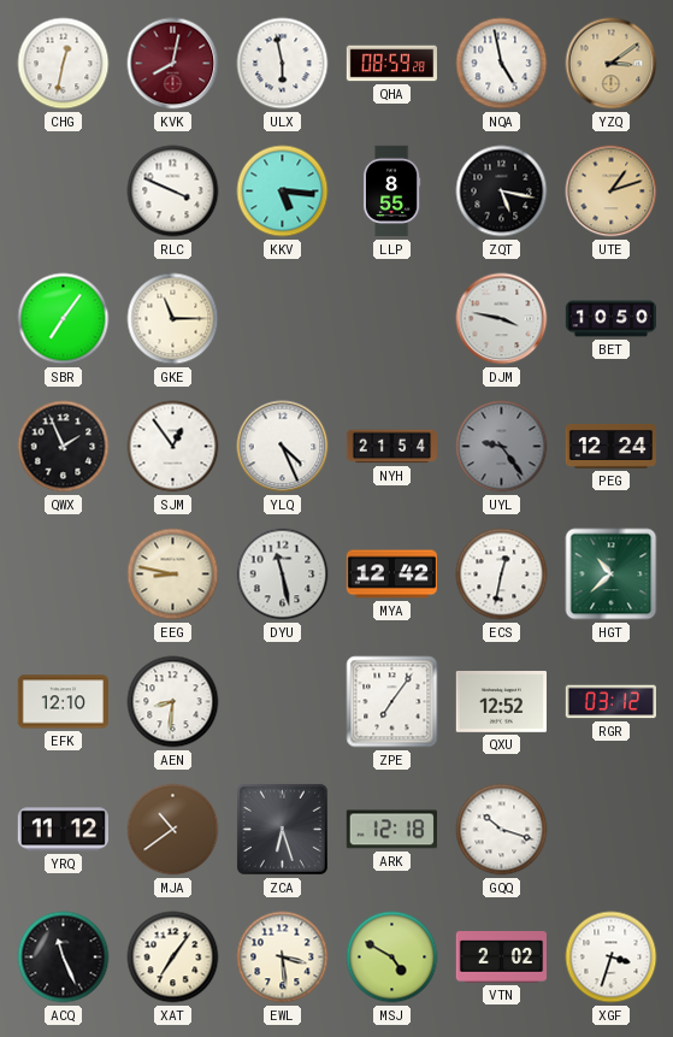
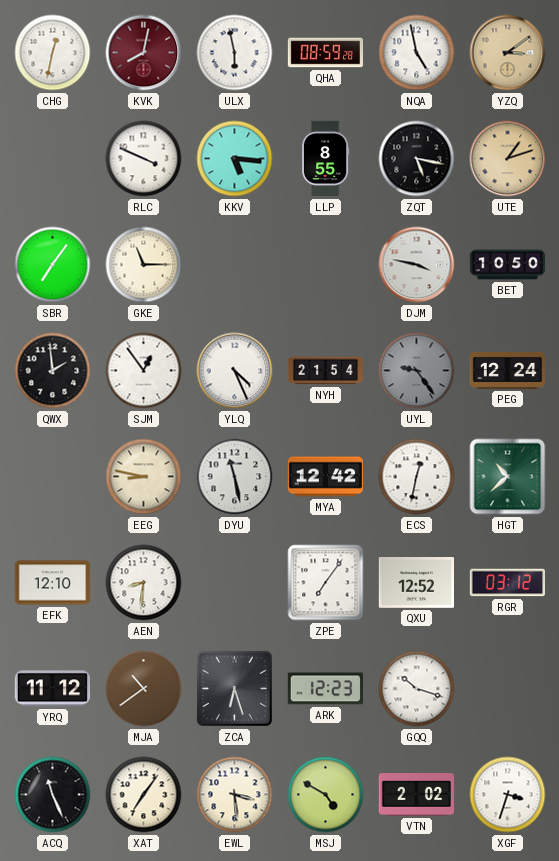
QWX: 1:56 -> 1:59
ARK: 12:18 -> 12:23
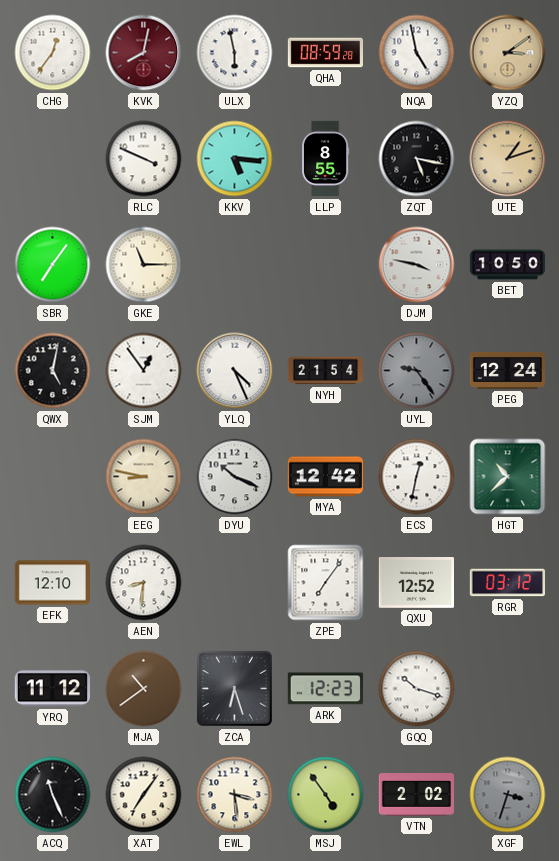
CHG: 12:32 -> 12:36
QWX: 1:59 -> 5:02
DYU: 11:28 -> 10:19
MSJ: 4:50 -> 4:54
XGF dial: white -> grey
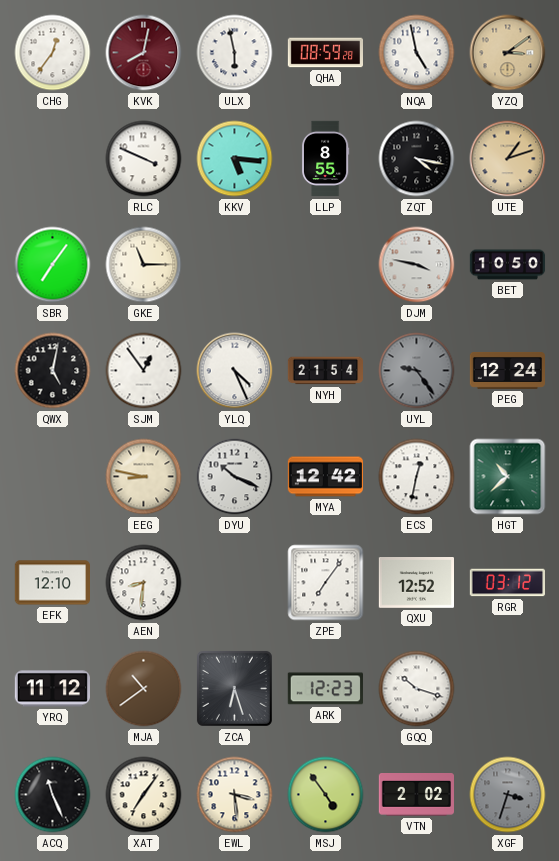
ZQT: 5:17 -> 4:17
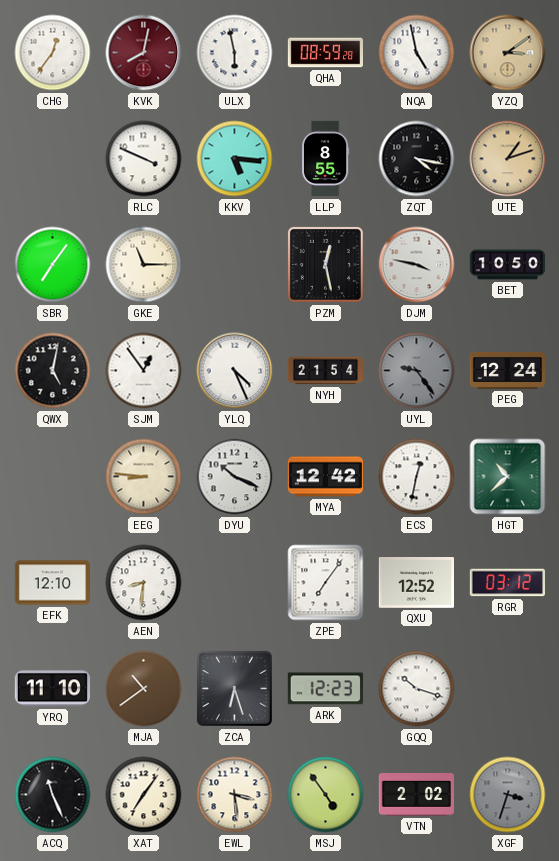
PZM: none -> 12:28
EEG: 8:47 -> 8:46
YRQ: 11:12 -> 11:10
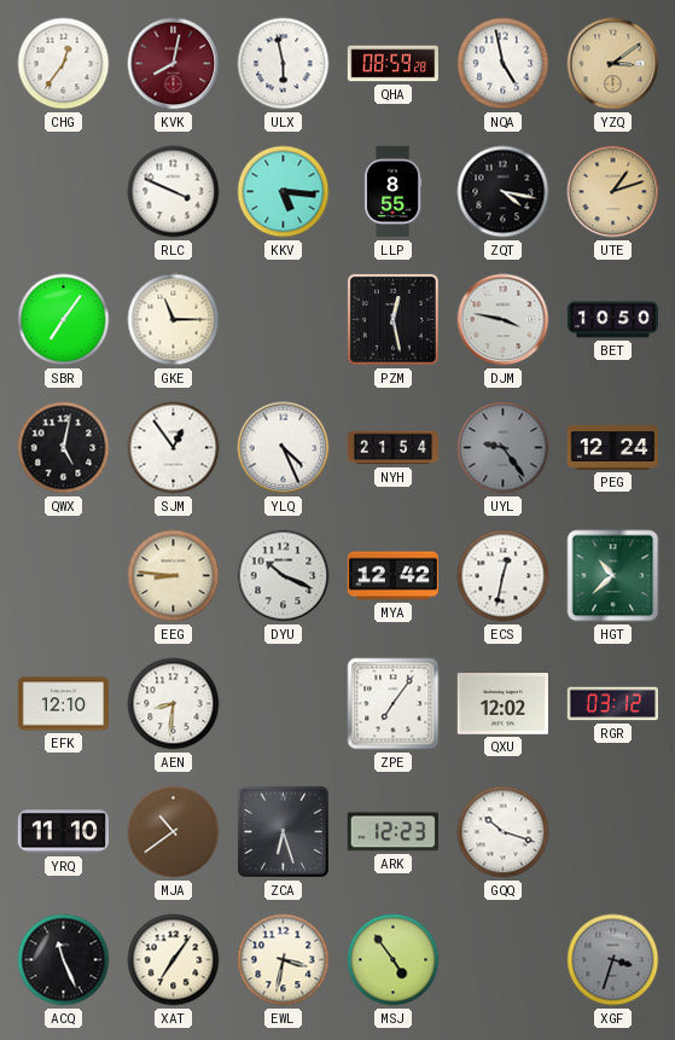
QXU: 12:52 -> 12:02
EWL: 3:29 -> 3:32
VTN: 2:02 -> none
